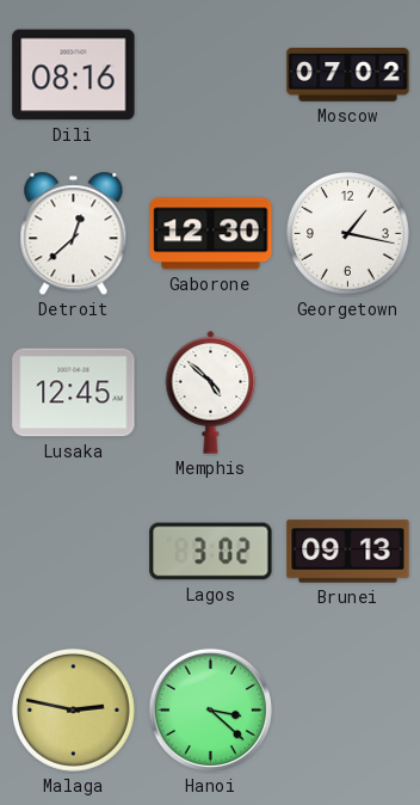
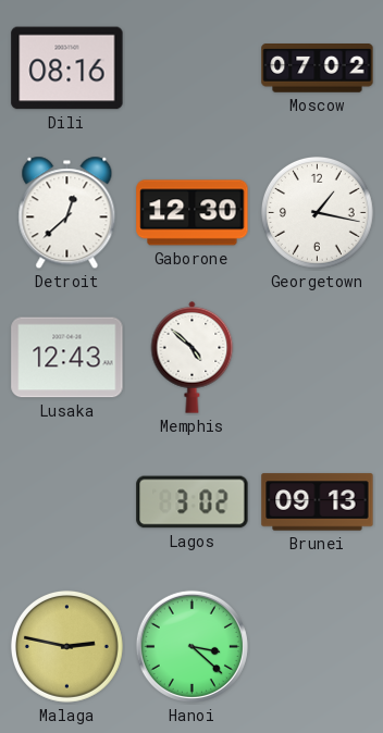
Lusaka: 12:45 -> 12:43
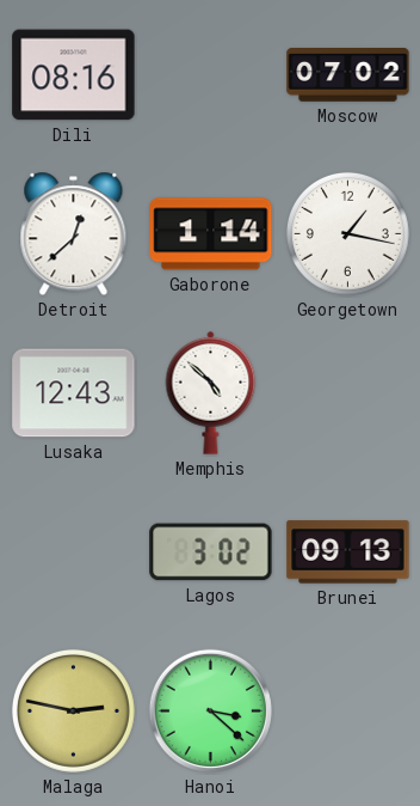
Gaborone: 12:30 -> 1:14
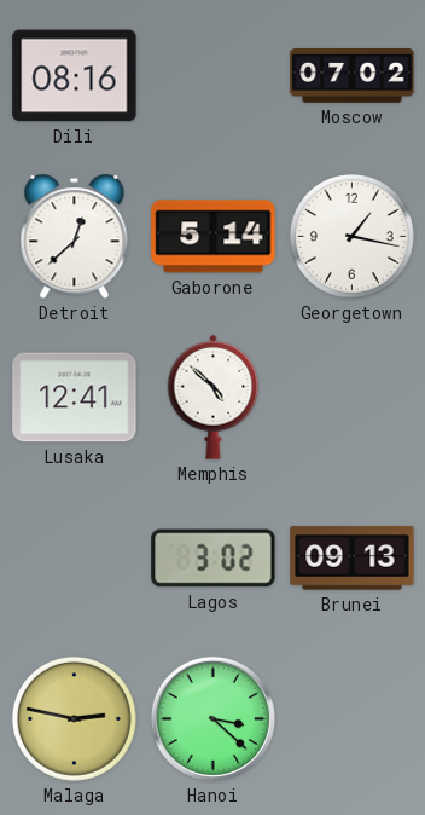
Gaborone: 1:14 -> 5:14
Lusaka: 12:43 -> 12:41
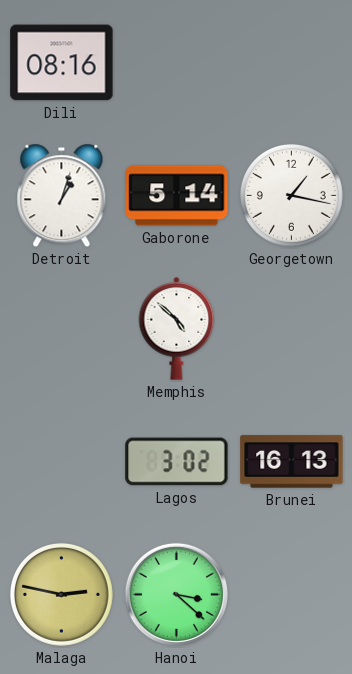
Moscow: 07:02 -> none
Detroit: 12:38 -> 1:03
Lusaka: 12:41 -> none
Brunei: 09:13 -> 16:13
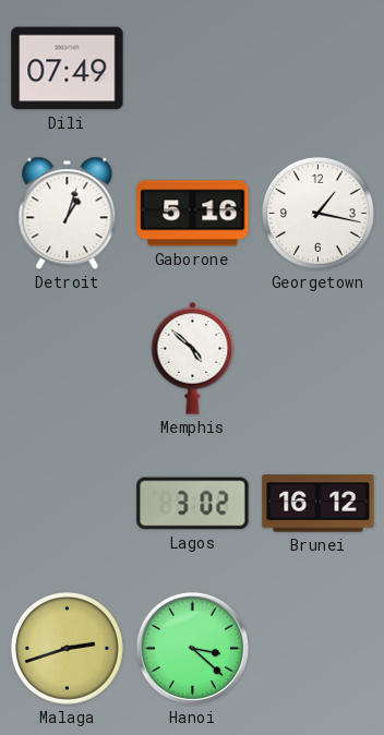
Dili: 08:16 -> 07:49
Gaborone: 5:14 -> 5:16
Brunei: 16:13 -> 16:12
Malaga: 2:47 -> 2:42
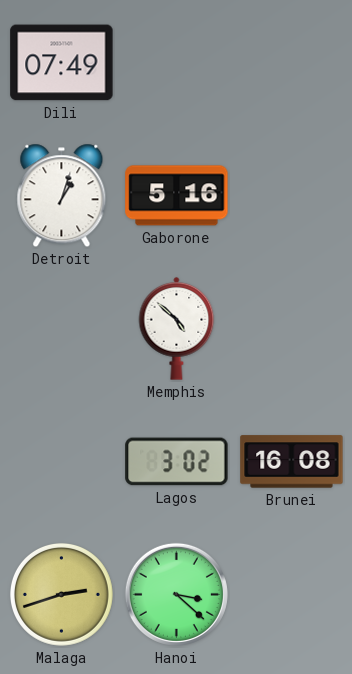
Georgetown: 1:17 -> none
Brunei: 16:12 -> 16:08
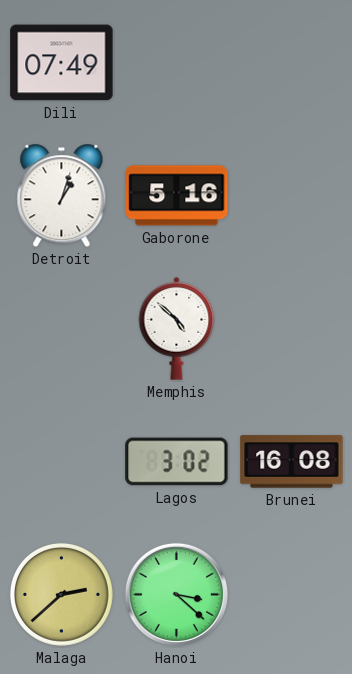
Malaga: 2:42 -> 2:38
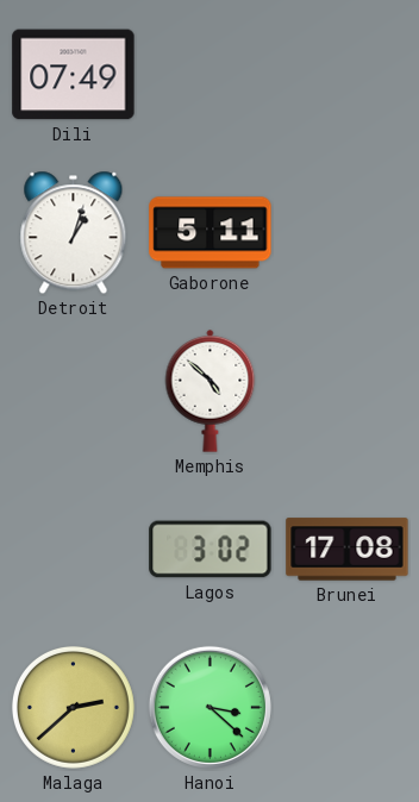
Gaborone: 5:16 -> 5:11
Brunei: 16:08 -> 17:08
